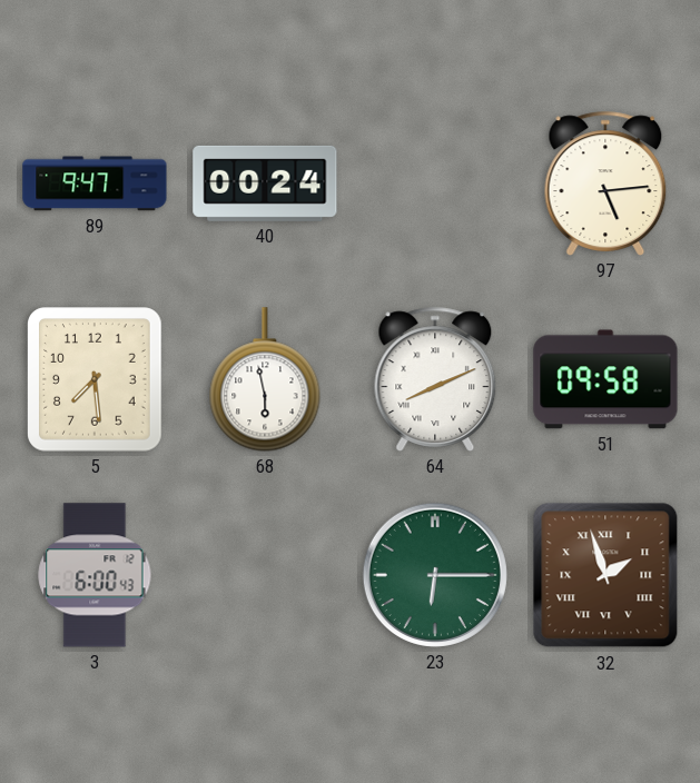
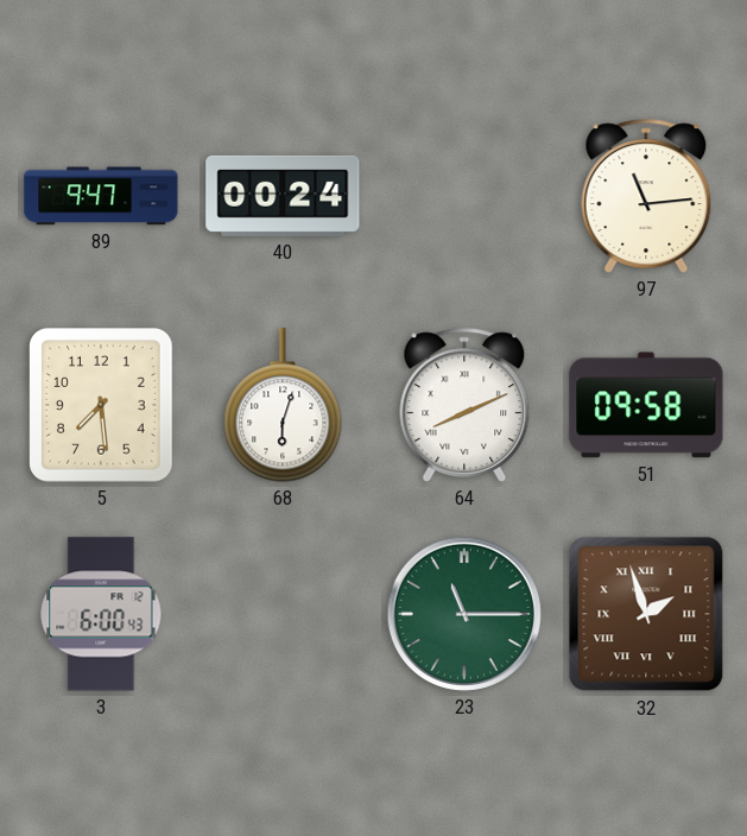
97: 5:14 -> 11:14
68: 5:58 -> 6:03
23: 6:15 -> 11:15
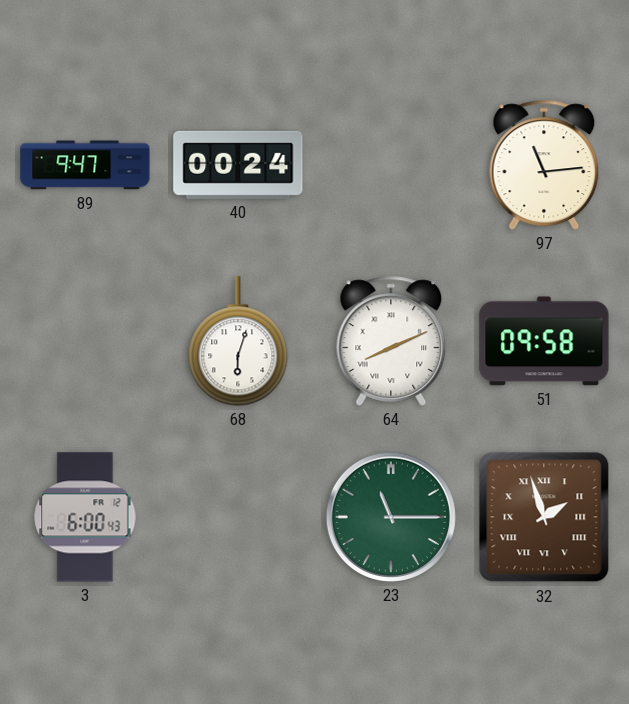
5: 7:29 -> none
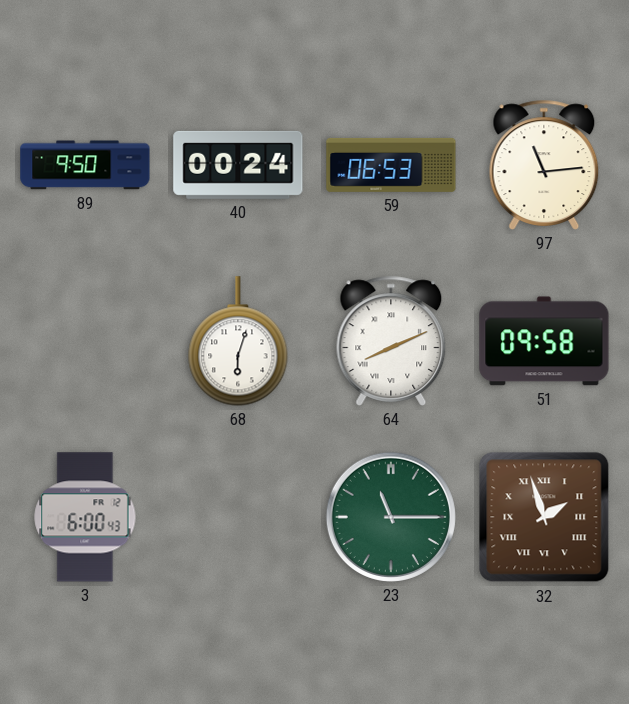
89: 9:47 -> 9:50
59: none -> 06:53
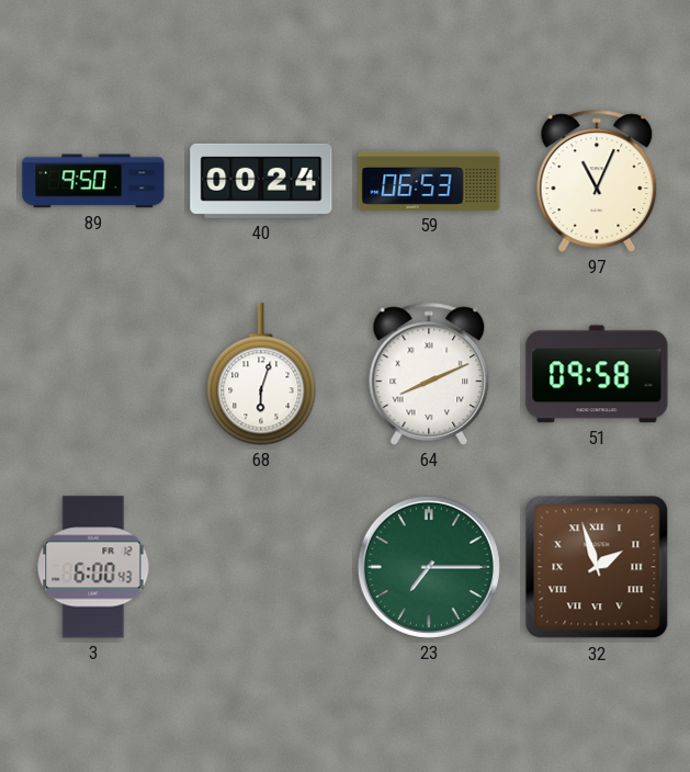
97: 11:14 -> 11:04
23: 11:15 -> 7:15
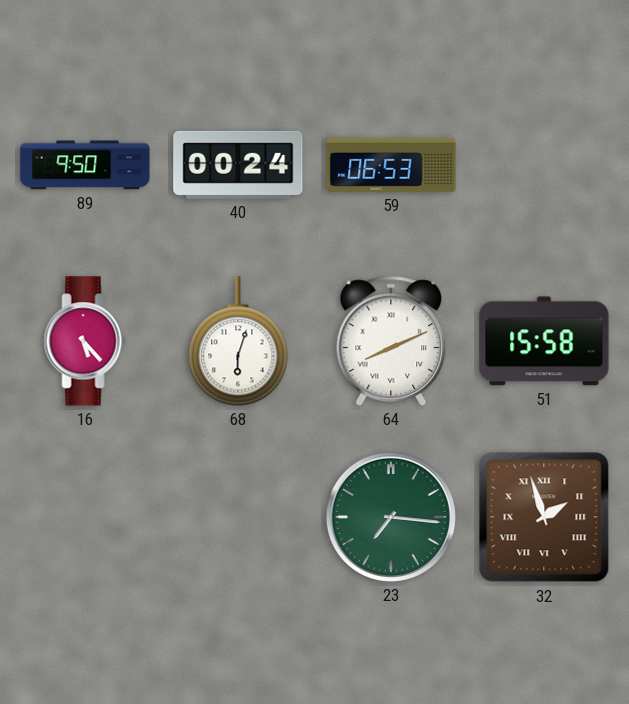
97: 11:04 -> none
16: none -> 5:23
51: 09:58 -> 15:58
3: 6:00 -> none
23: 7:15 -> 7:16
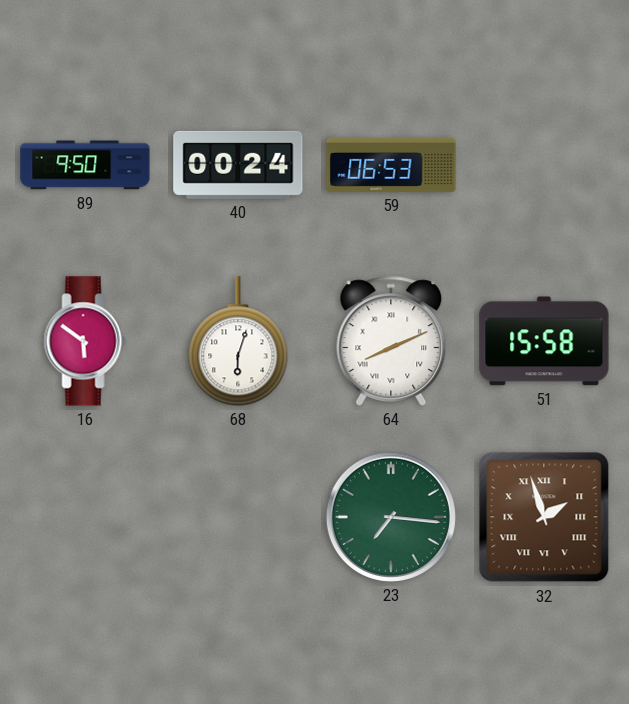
16: 5:23 -> 5:51
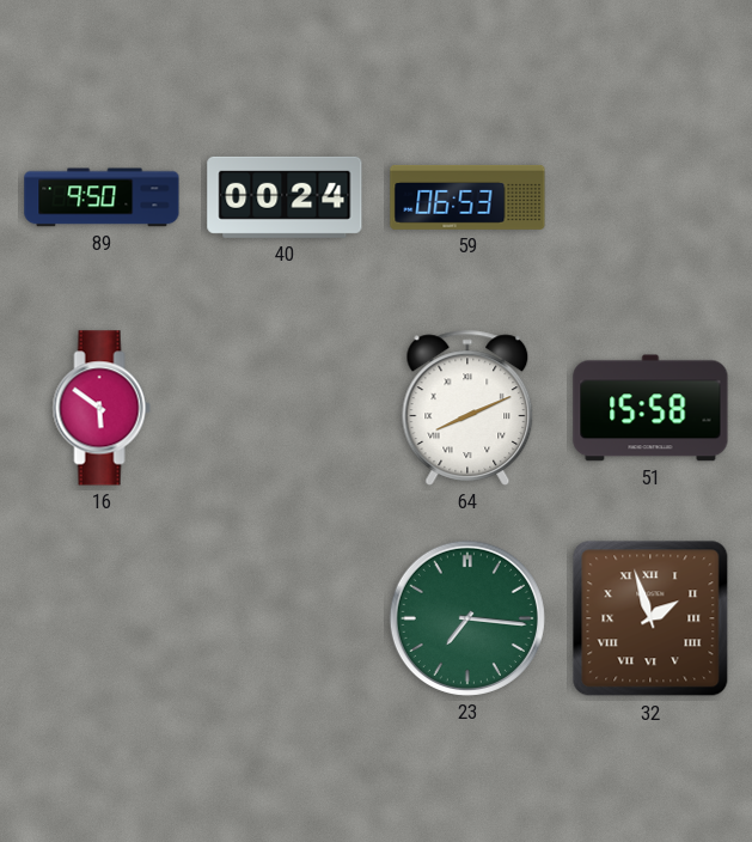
68: 6:03 -> none
